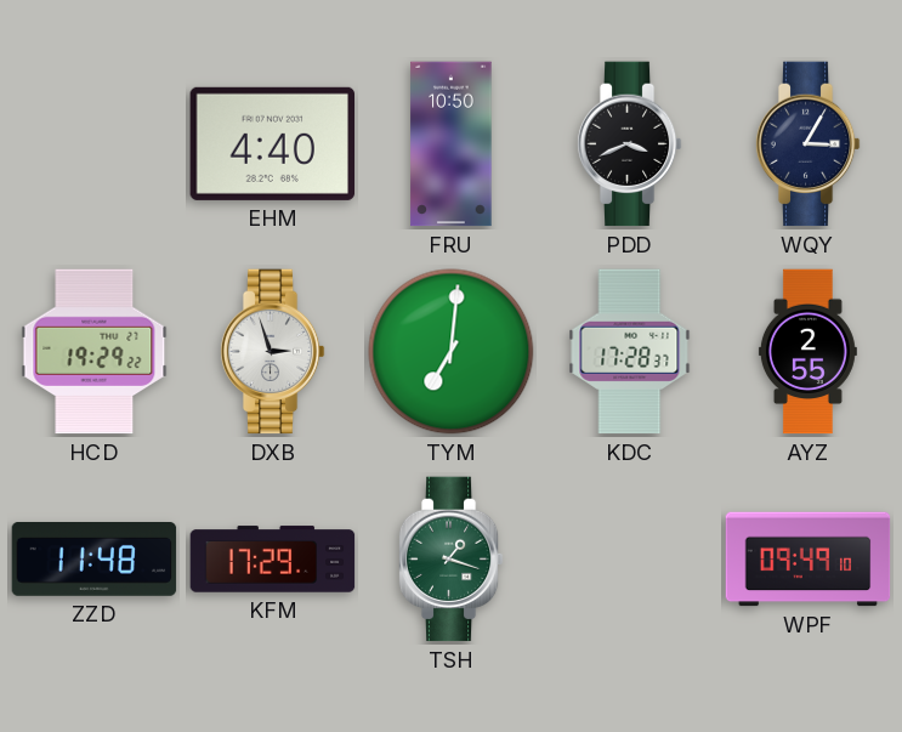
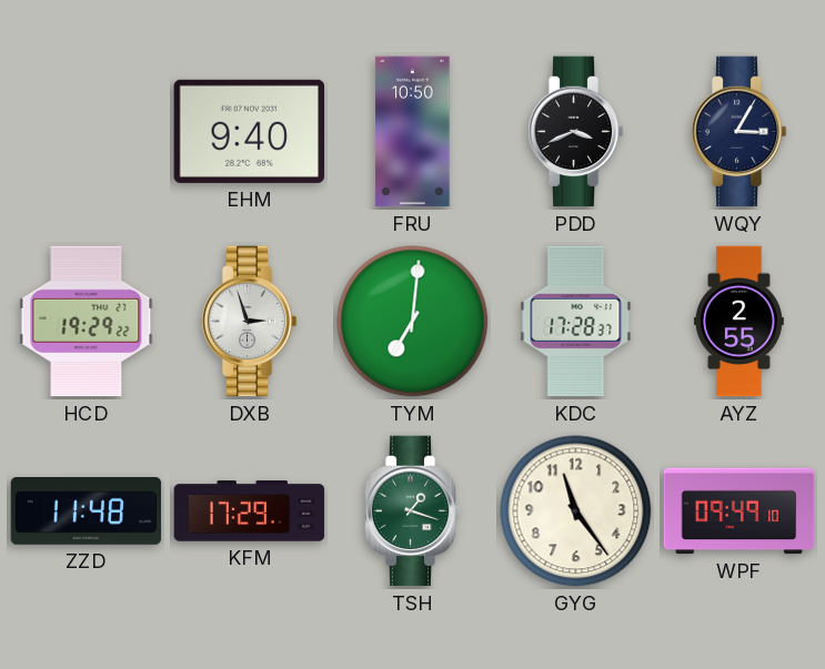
EHM: 4:40 -> 9:40
GYG: none -> 11:24
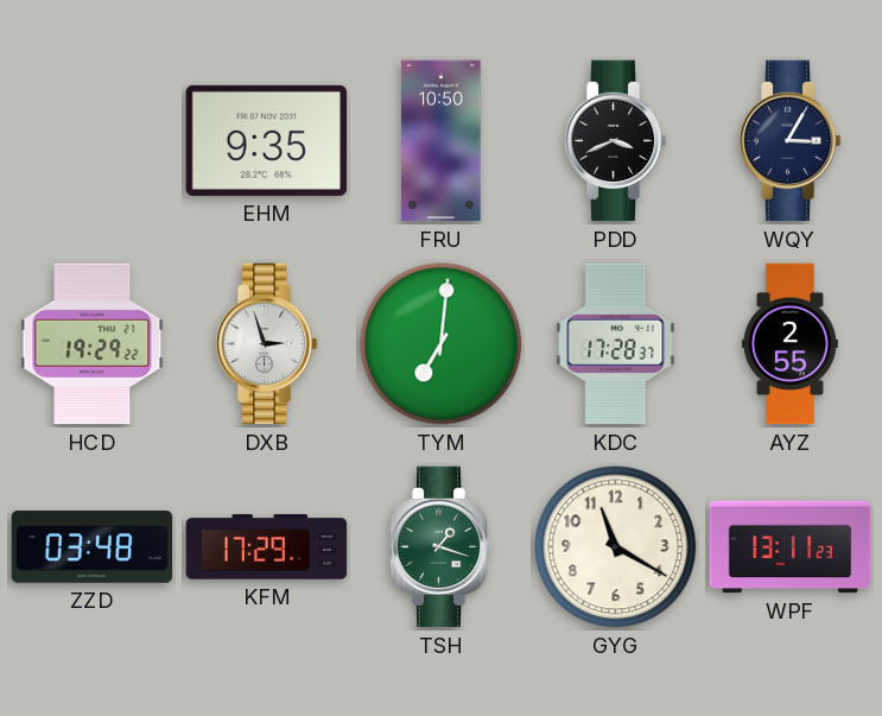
EHM: 9:40 -> 9:35
ZZD: 11:48 -> 03:48
GYG: 11:24 -> 11:20
WPF: 09:49 -> 13:11
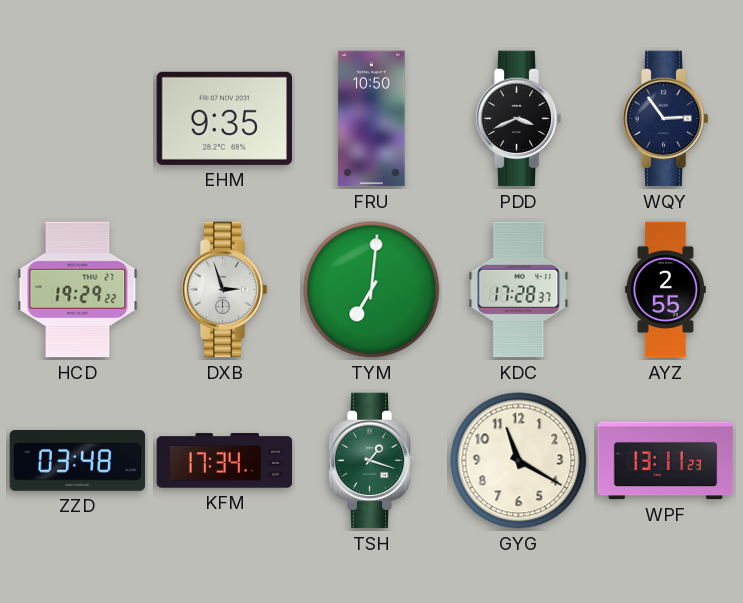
WQY: 3:05 -> 2:54
KFM: 17:29 -> 17:34
